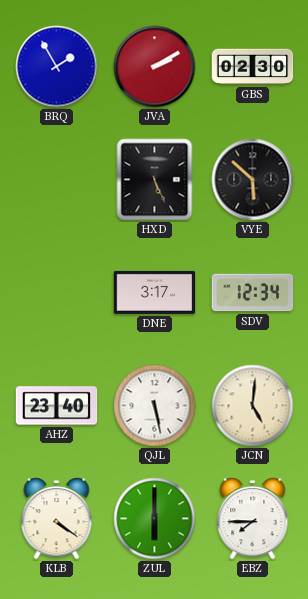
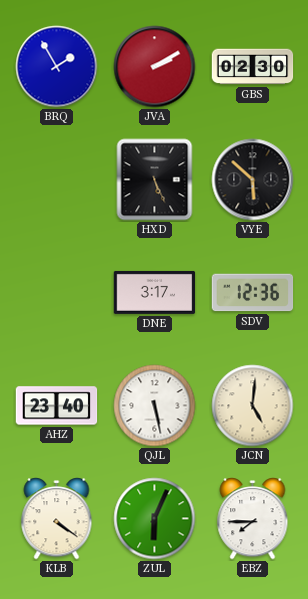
SDV: 12:34 -> 12:36
ZUL: 6:00 -> 6:04
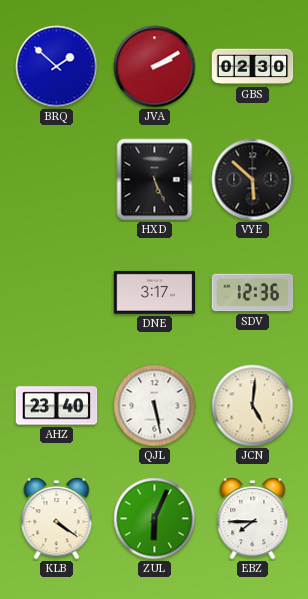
BRQ: 1:55 -> 1:52
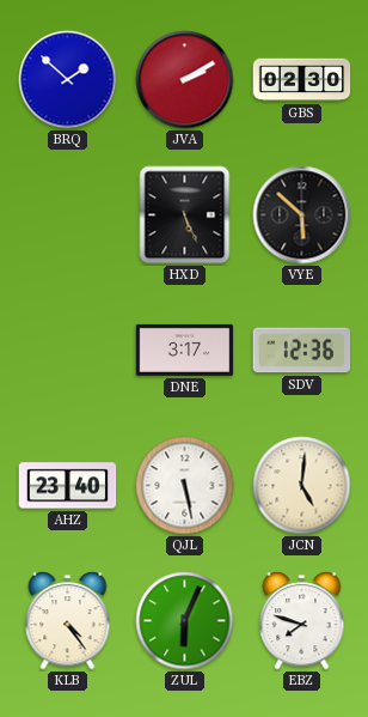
KLB: 4:21 -> 4:24
EBZ: 7:45 -> 7:48
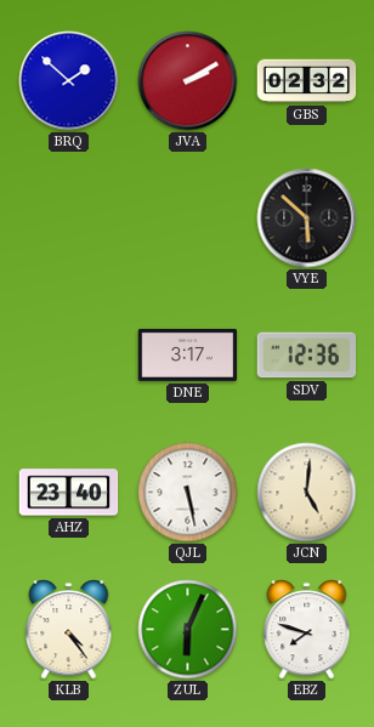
GBS: 02:30 -> 02:32
HXD: 5:26 -> none
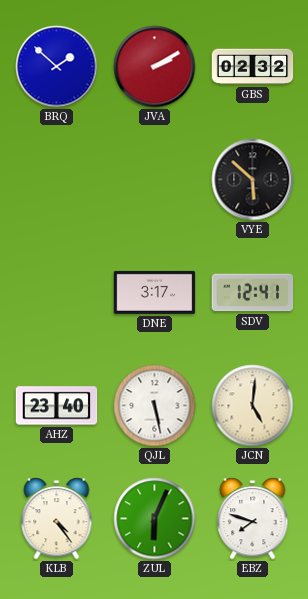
SDV: 12:36 -> 12:41
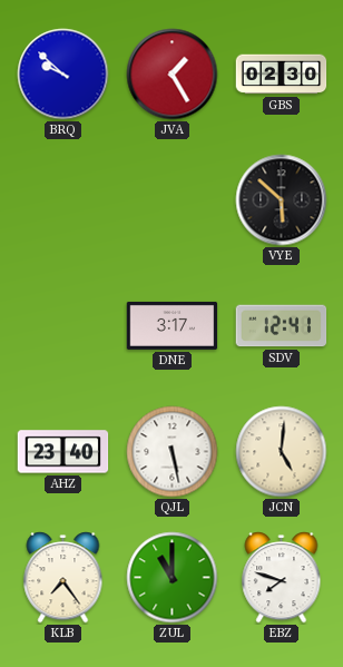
BRQ: 1:52 -> 9:52
JVA: 2:10 -> 1:25
GBS: 02:32 -> 02:30
KLB: 4:24 -> 7:24
ZUL: 6:04 -> 11:00
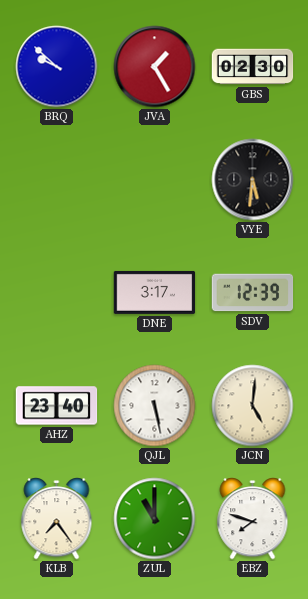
VYE: 5:52 -> 5:31
SDV: 12:41 -> 12:39
